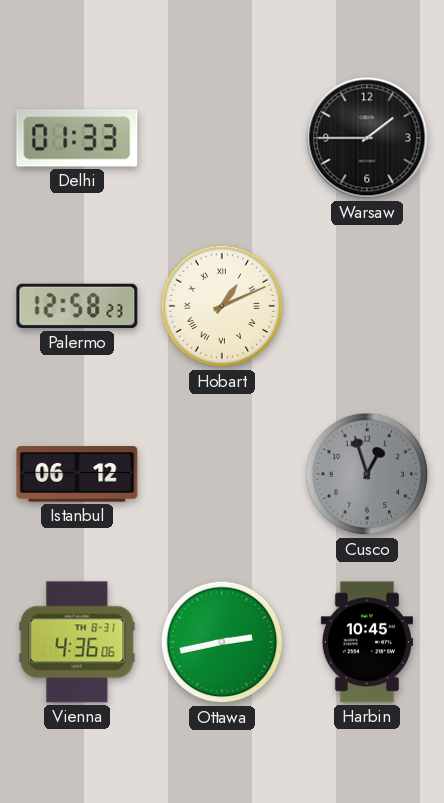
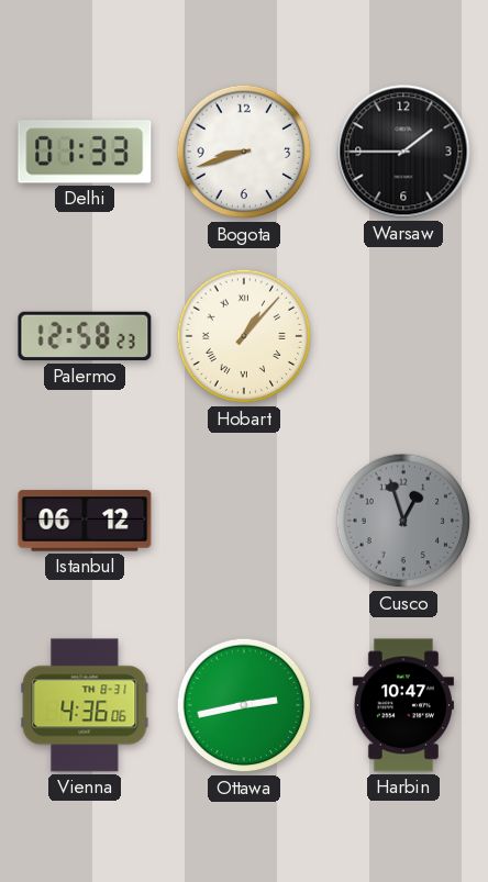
Bogota: none -> 8:42
Hobart: 1:11 -> 1:07
Harbin: 10:45 -> 10:47
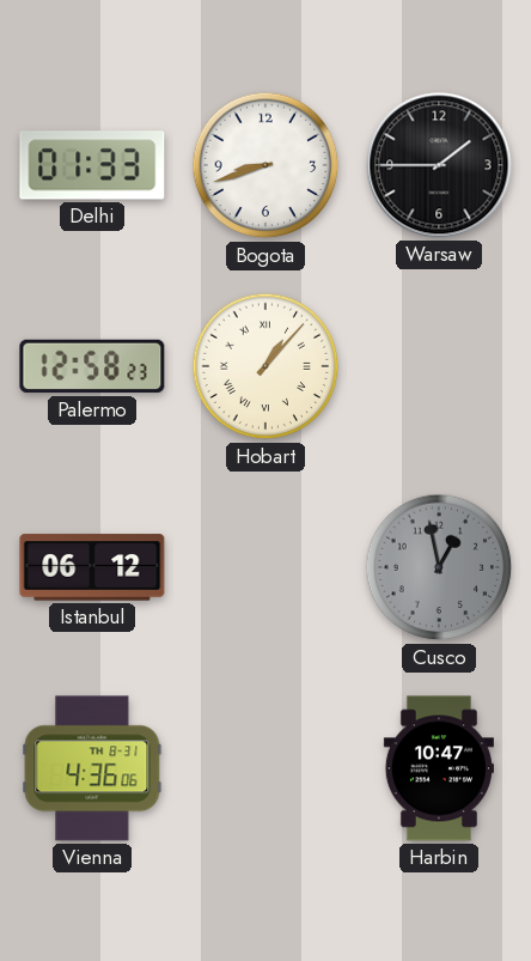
Cusco: 12:57 -> 12:58
Ottawa: 2:43 -> none
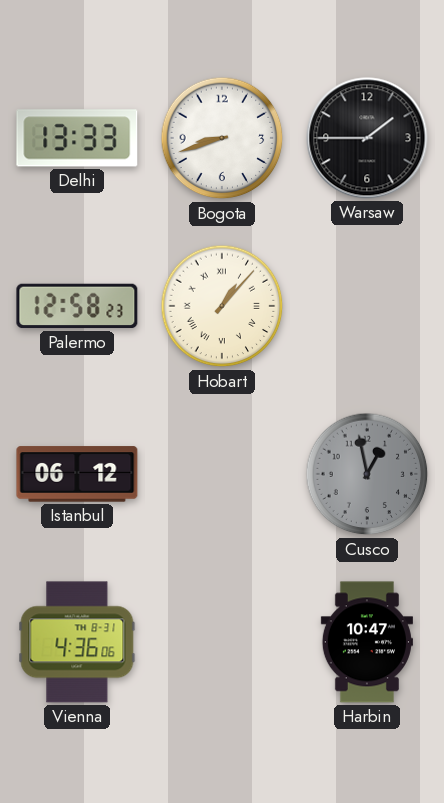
Delhi: 01:33 -> 13:33
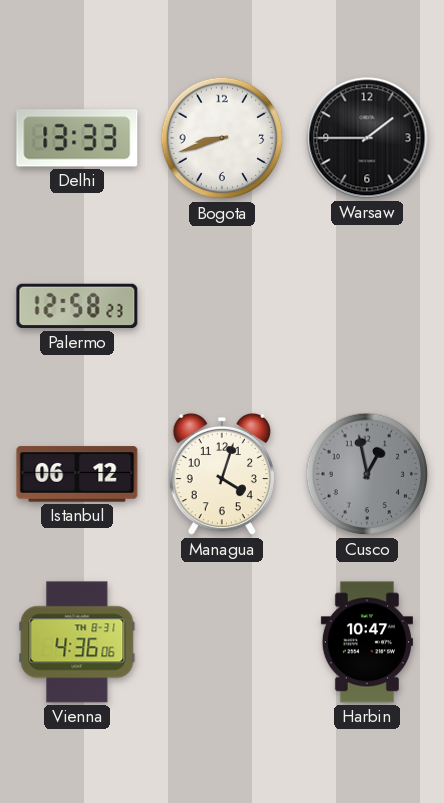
Hobart: 1:07 -> none
Managua: none -> 4:03
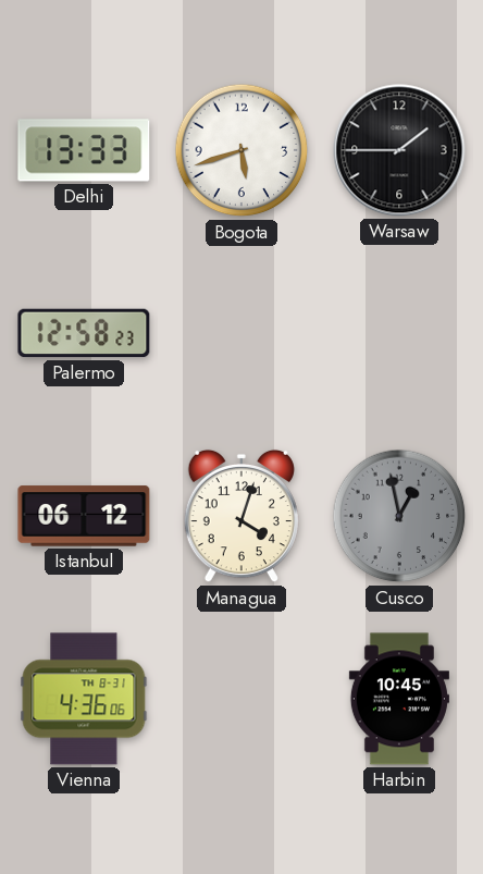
Bogota: 8:42 -> 5:42
Harbin: 10:47 -> 10:45
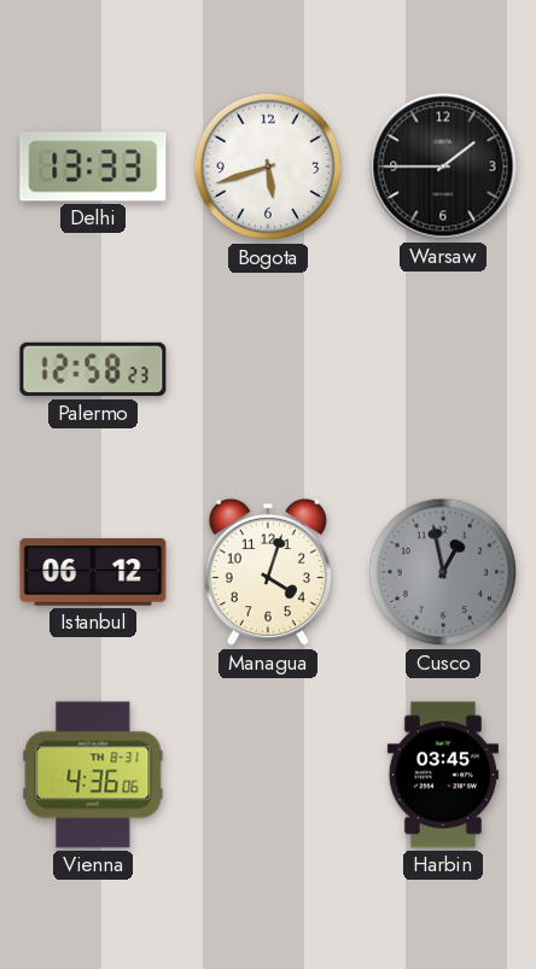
Harbin: 10:45 -> 03:45
